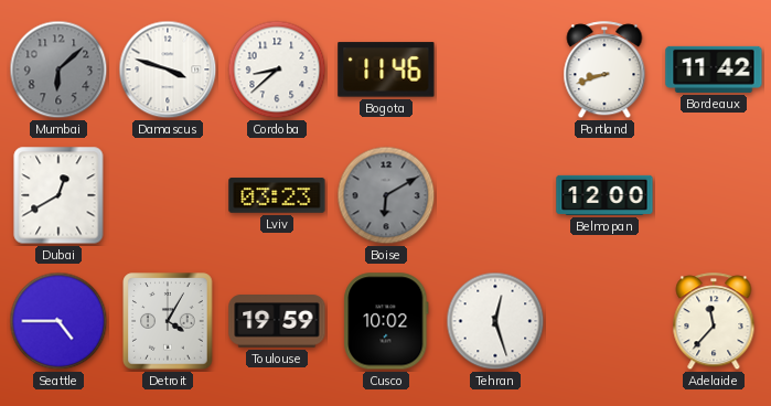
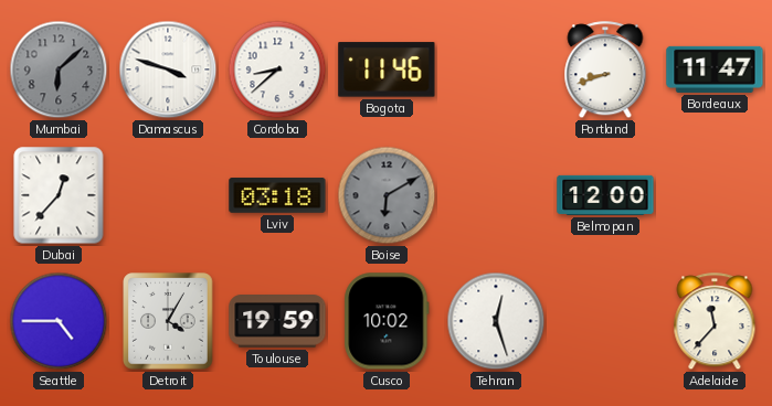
Bordeaux: 11:42 -> 11:47
Dubai: 12:40 -> 12:37
Lviv: 03:23 -> 03:18
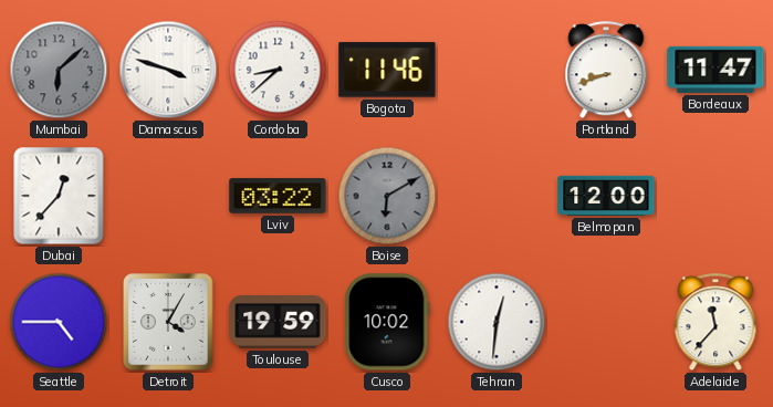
Lviv: 03:18 -> 03:22
Tehran: 12:27 -> 12:31
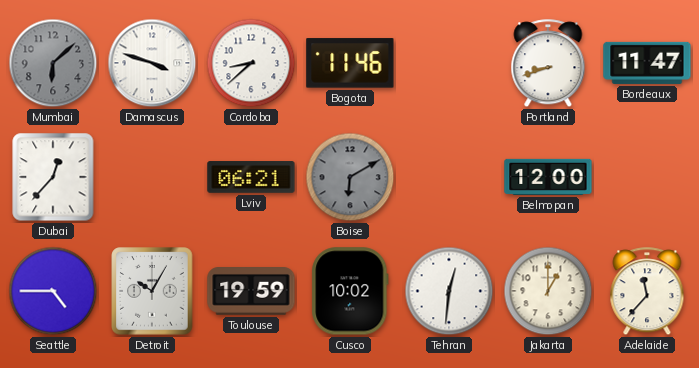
Lviv: 03:22 -> 06:21
Detroit: 4:05 -> 10:05
Jakarta: none -> 1:00
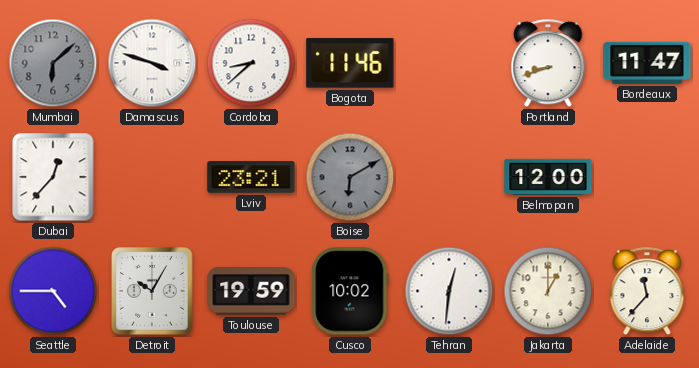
Lviv: 06:21 -> 23:21
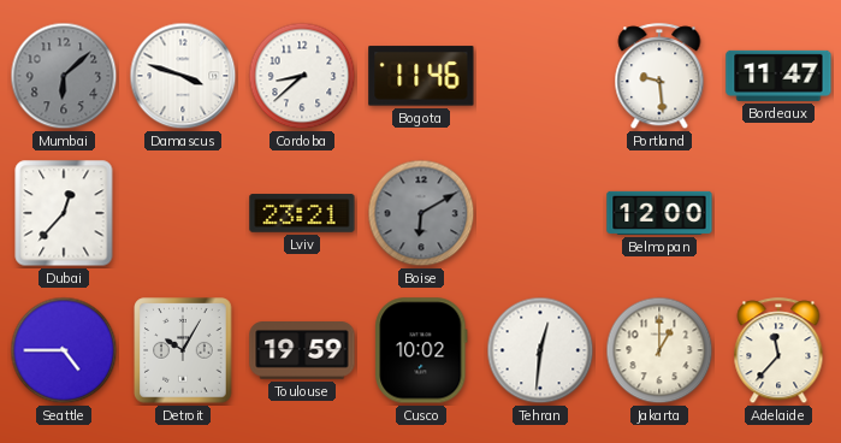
Portland: 8:42 -> 9:29
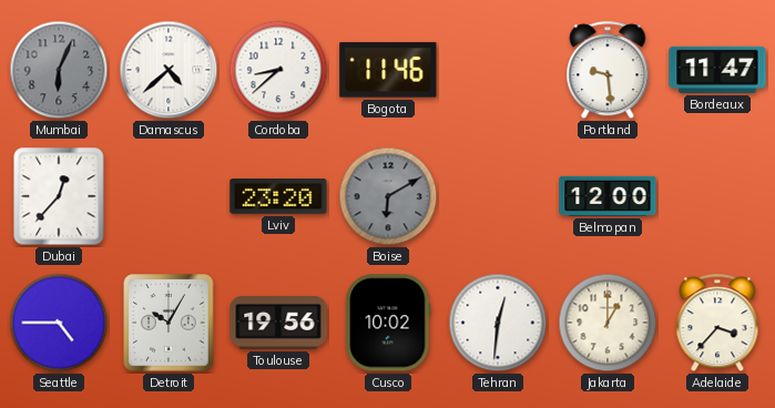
Mumbai: 6:08 -> 6:04
Damascus: 3:48 -> 4:38
Lviv: 23:21 -> 23:20
Toulouse: 19:59 -> 19:56
Adelaide: 11:37 -> 3:37
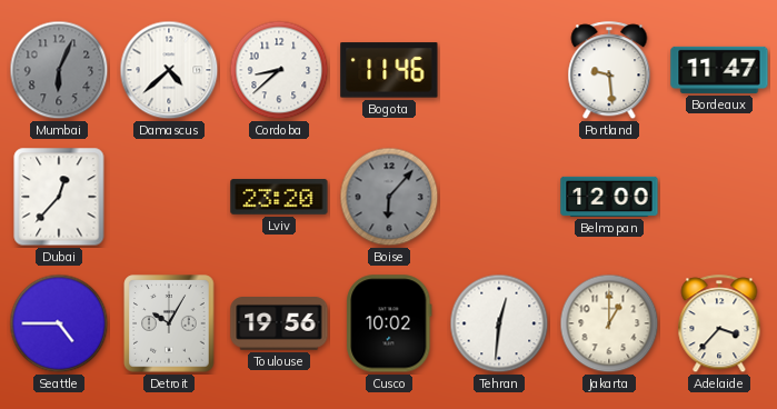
Boise: 6:10 -> 6:07
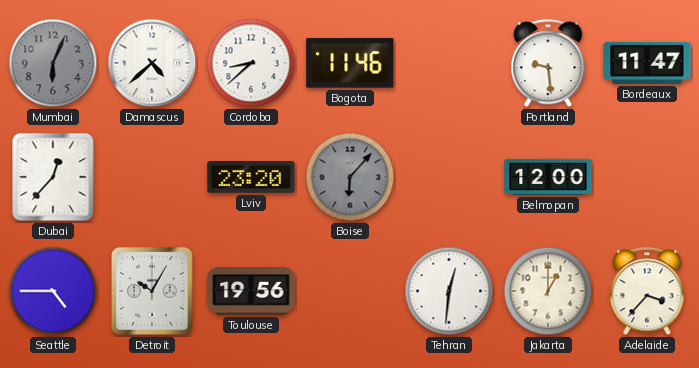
Cusco: 10:02 -> none
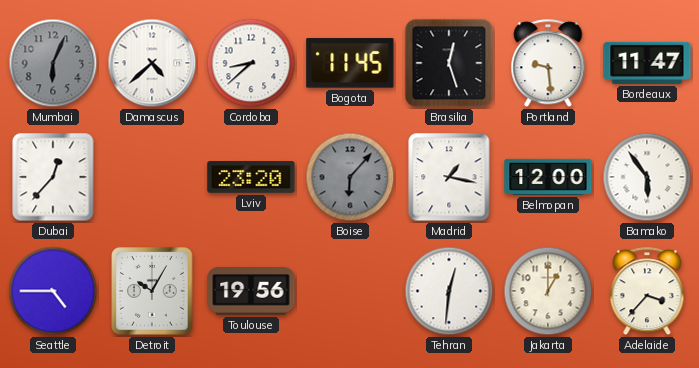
Bogota: 11:46 -> 11:45
Brasilia: none -> 12:27
Madrid: none -> 1:17
Bamako: none -> 5:54
